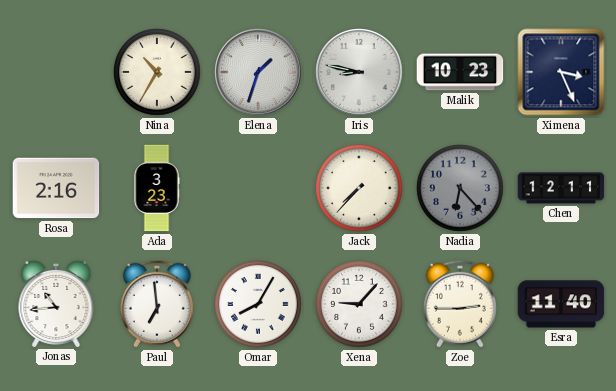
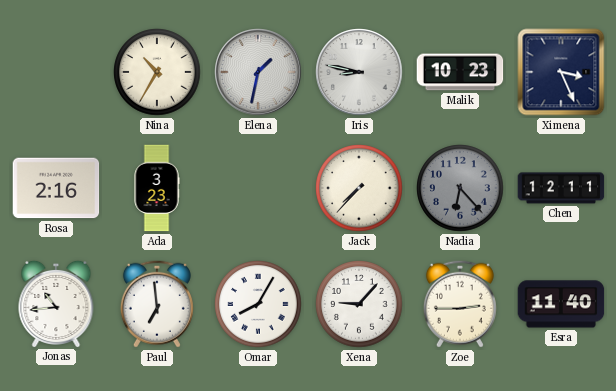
Elena: 1:33 -> 1:32
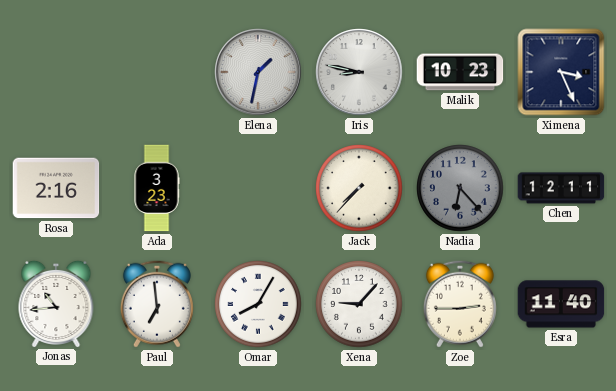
Nina: 10:35 -> none
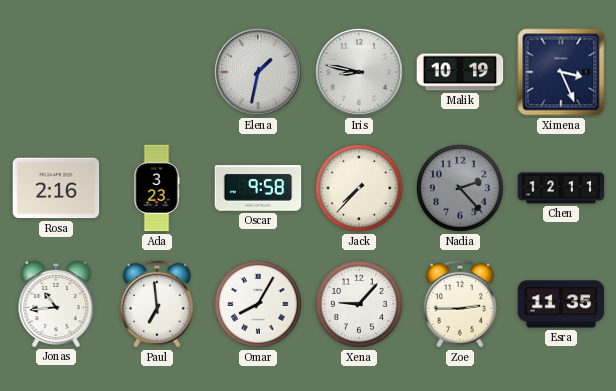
Malik: 10:23 -> 10:19
Oscar: none -> 9:58
Nadia: 6:23 -> 2:23
Esra: 11:40 -> 11:35
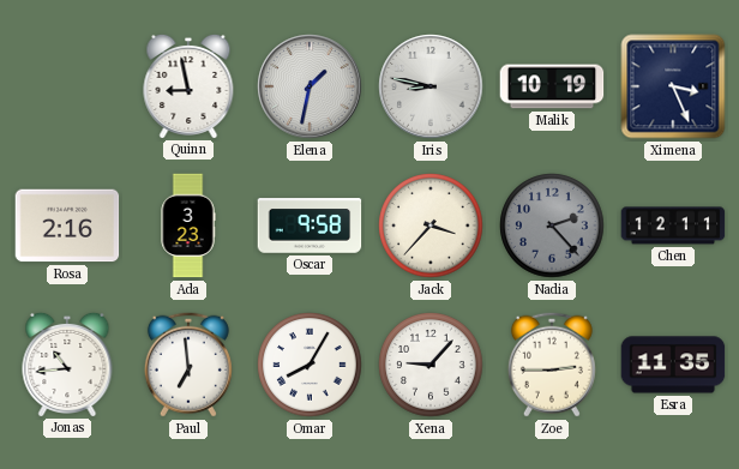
Quinn: none -> 8:58
Jack: 7:37 -> 3:37
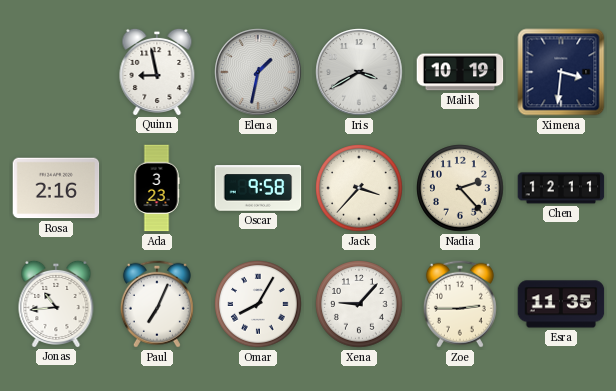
Iris: 8:47 -> 3:40
Ximena: 3:26 -> 3:31
Nadia dial: grey -> cream
Paul: 6:59 -> 7:04
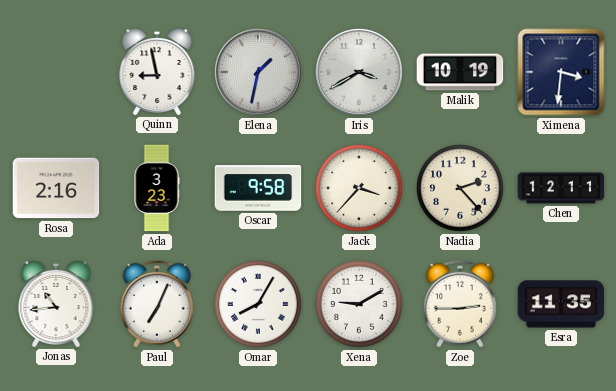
Xena: 9:07 -> 9:10
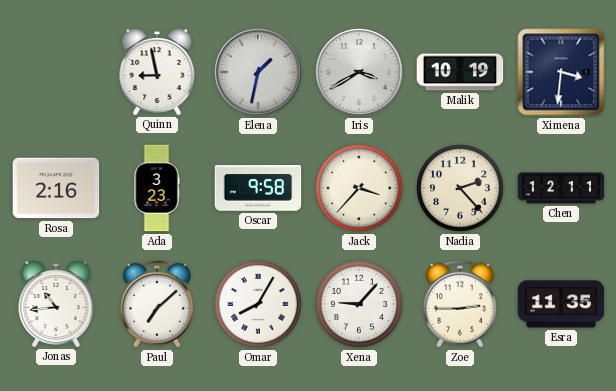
Paul: 7:04 -> 7:08
Xena: 9:10 -> 9:07
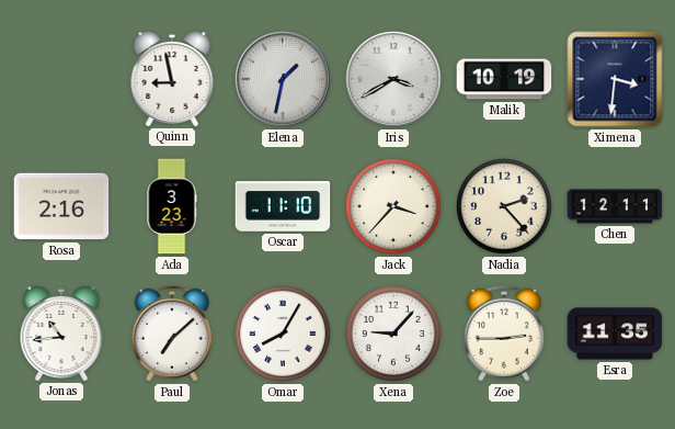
Oscar: 9:58 -> 11:10
